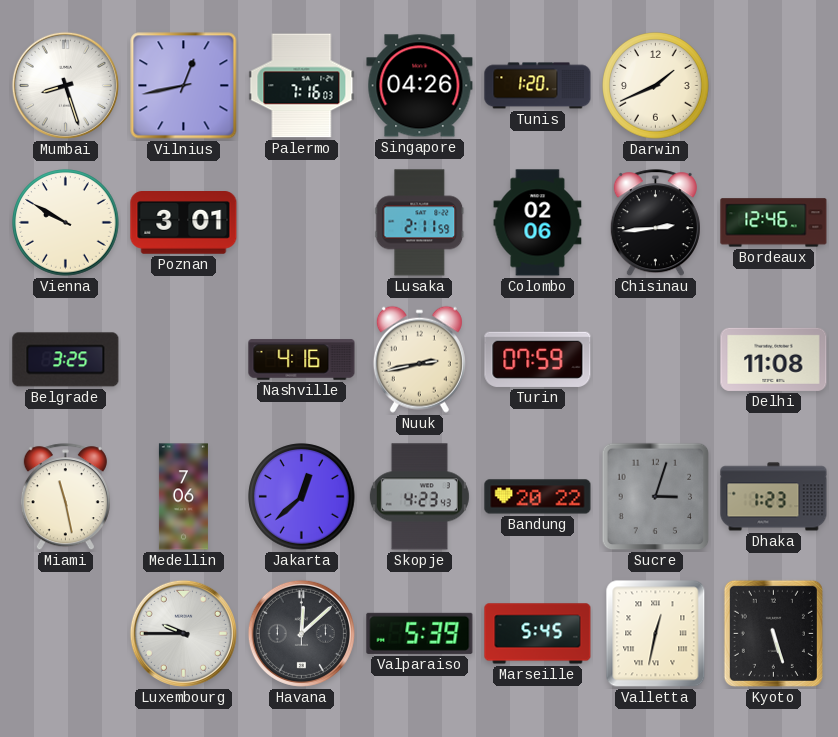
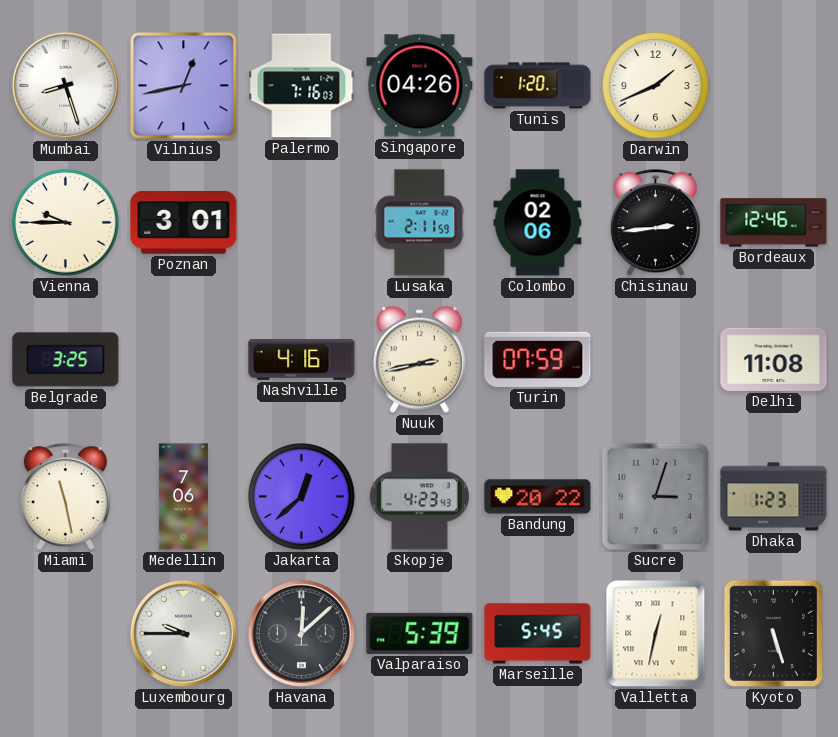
Vienna: 9:50 -> 9:45
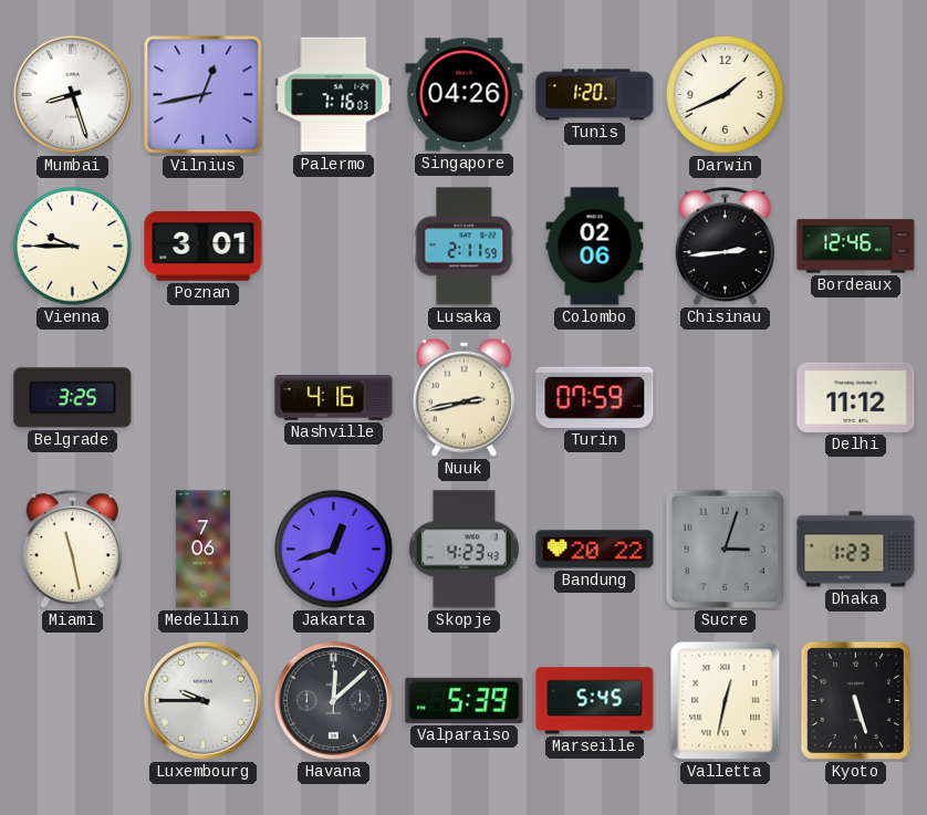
Delhi: 11:08 -> 11:12
Jakarta: 12:38 -> 12:42
